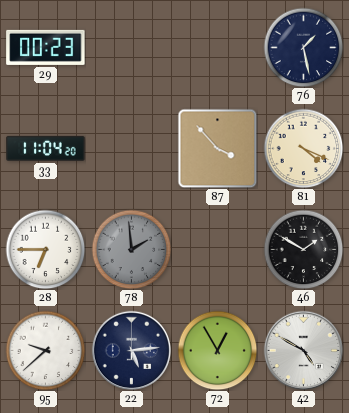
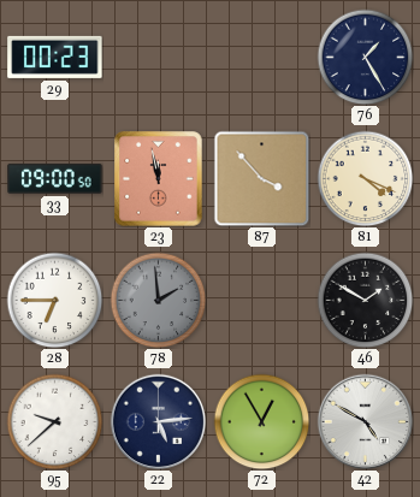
76: 1:28 -> 1:25
33: 11:04 -> 09:00
23: none -> 11:58
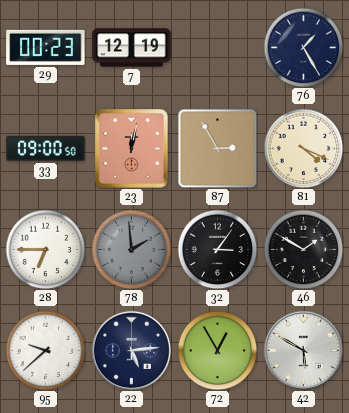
7: none -> 12:19
23: 11:58 -> 12:02
87: 3:53 -> 2:55
32: none -> 3:06
42: 4:50 -> 5:50
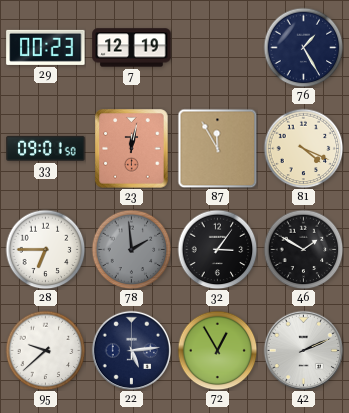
33: 09:00 -> 09:01
87: 2:55 -> 11:55
42: 5:50 -> 2:11
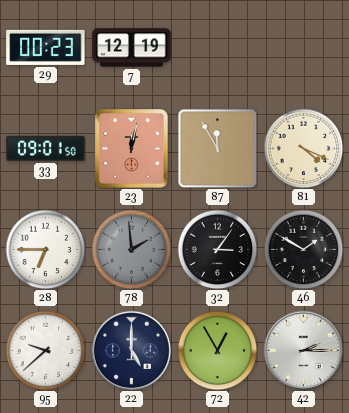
76: 1:25 -> none
22: 5:14 -> 5:00
42: 2:11 -> 2:15
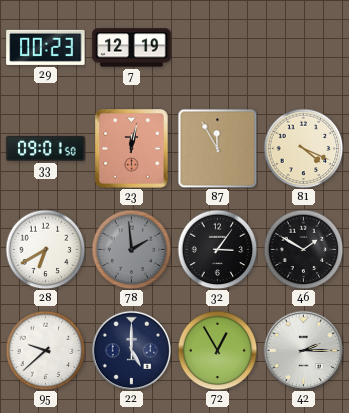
28: 6:45 -> 6:40
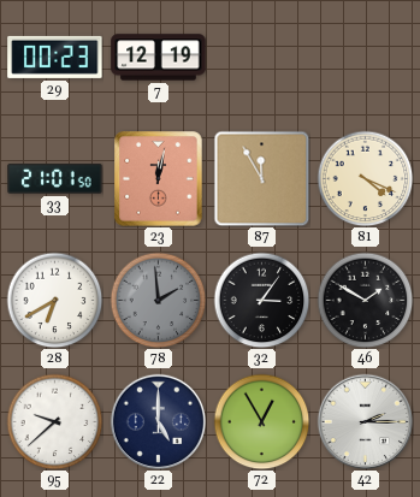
33: 09:01 -> 21:01
